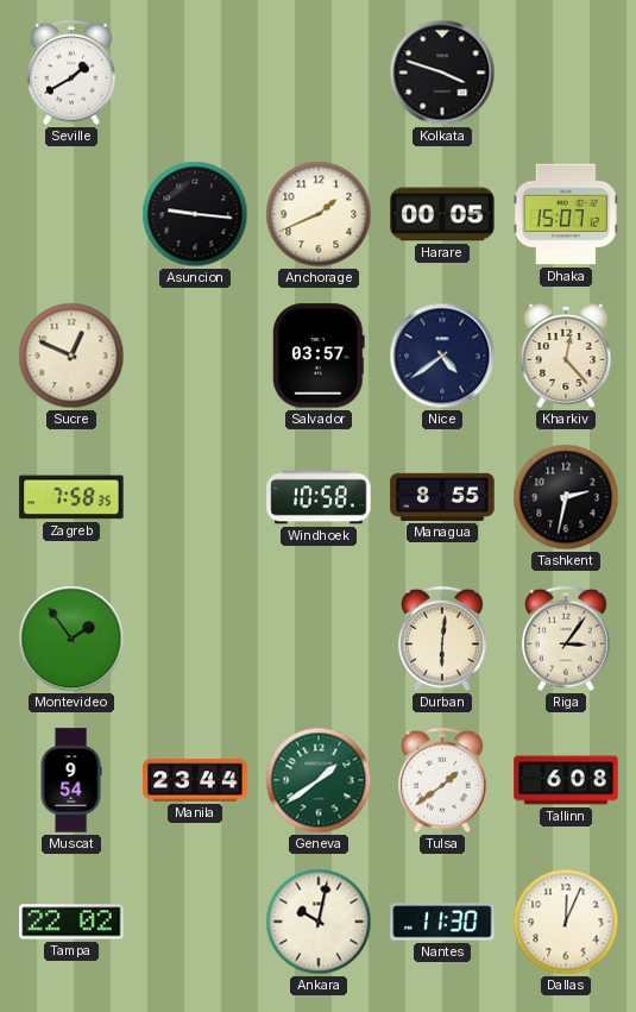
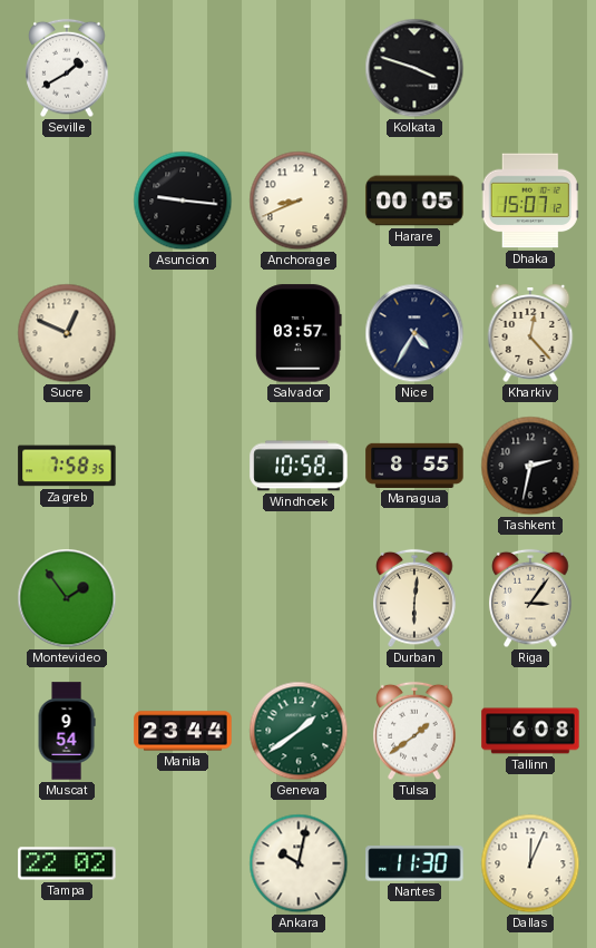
Anchorage: 1:41 -> 8:41
Nice: 4:39 -> 4:35
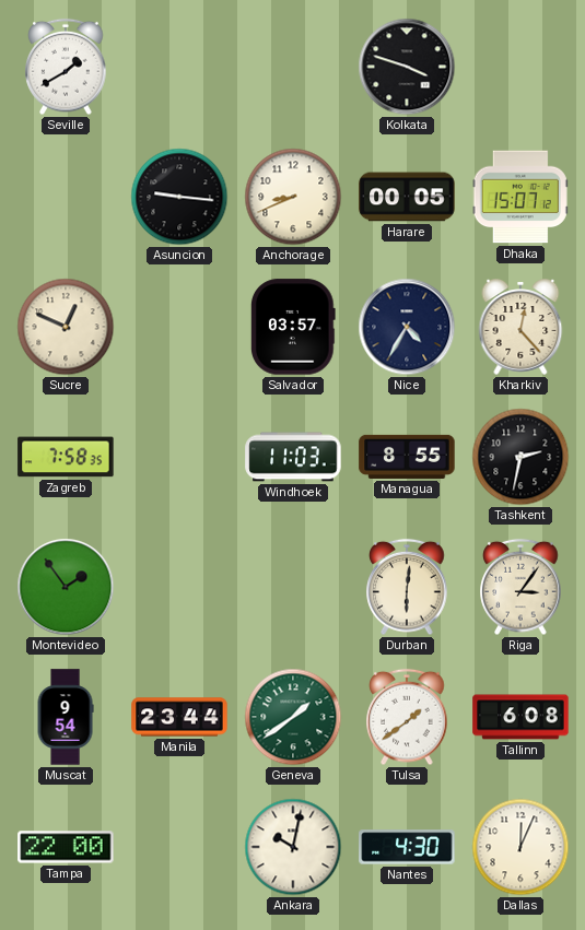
Windhoek: 10:58 -> 11:03
Tampa: 22:02 -> 22:00
Nantes: 11:30 -> 4:30
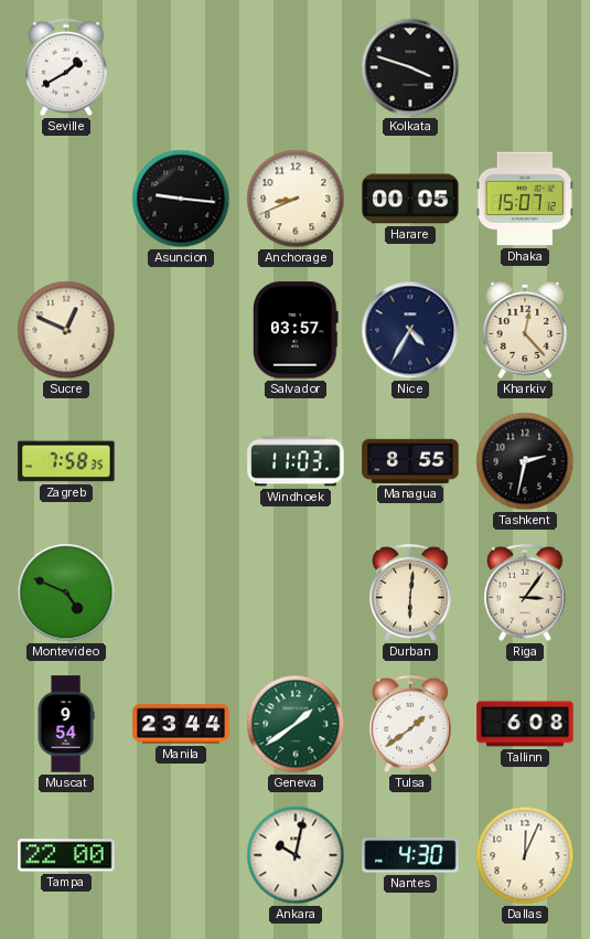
Montevideo: 1:54 -> 4:49
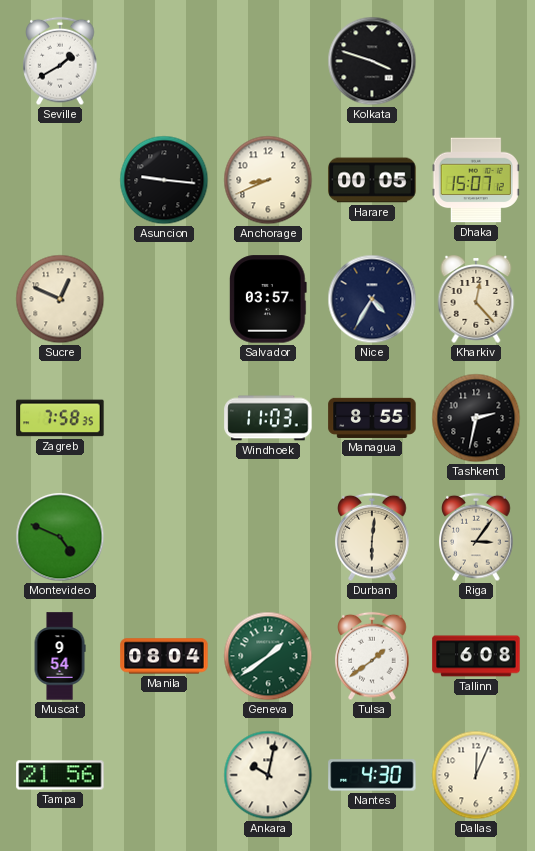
Manila: 23:44 -> 08:04
Tampa: 22:00 -> 21:56
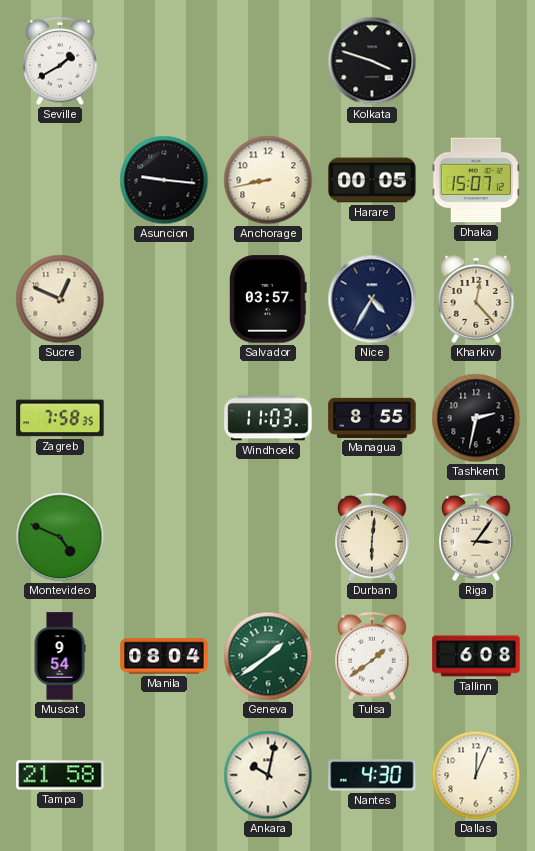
Anchorage: 8:41 -> 8:43
Tampa: 21:56 -> 21:58
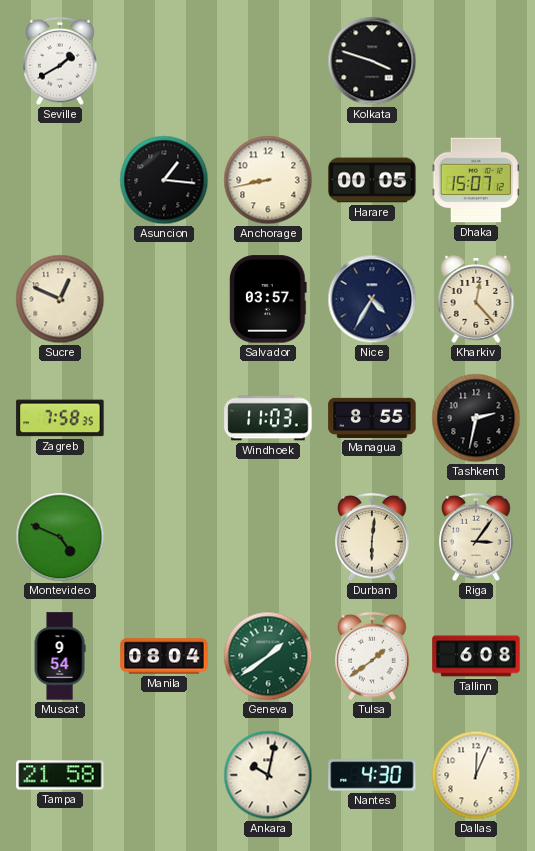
Asuncion: 9:16 -> 1:16
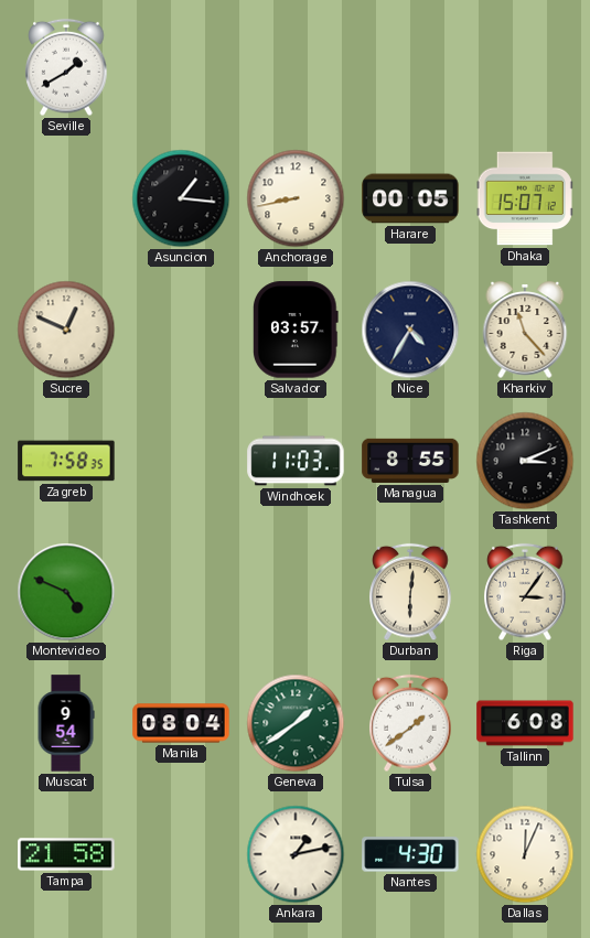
Kolkata: 3:48 -> none
Kharkiv: 12:23 -> 11:23
Tashkent: 2:32 -> 3:11
Ankara: 10:02 -> 1:13
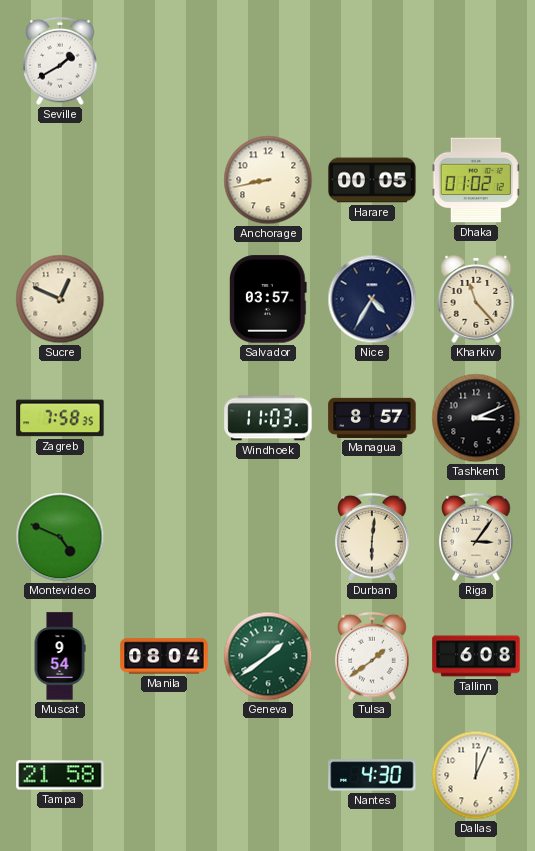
Asuncion: 1:16 -> none
Dhaka: 15:07 -> 01:02
Managua: 8:55 -> 8:57
Ankara: 1:13 -> none
